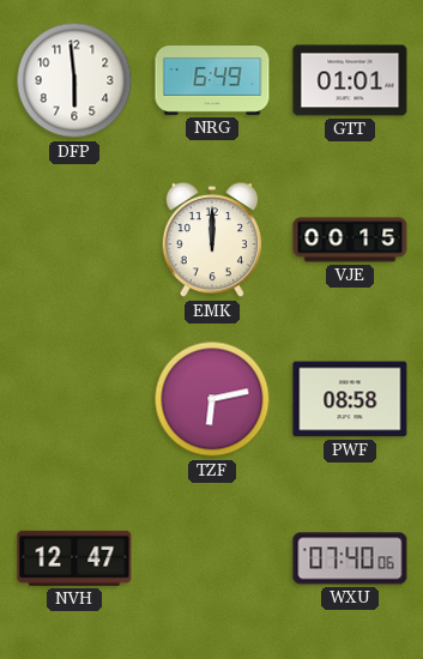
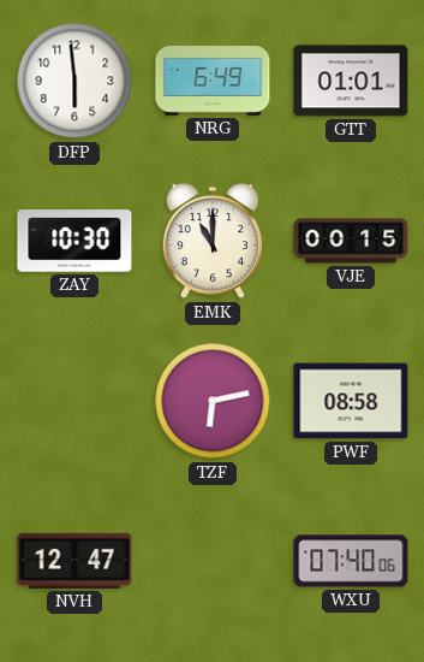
ZAY: none -> 10:30
EMK: 12:00 -> 11:00
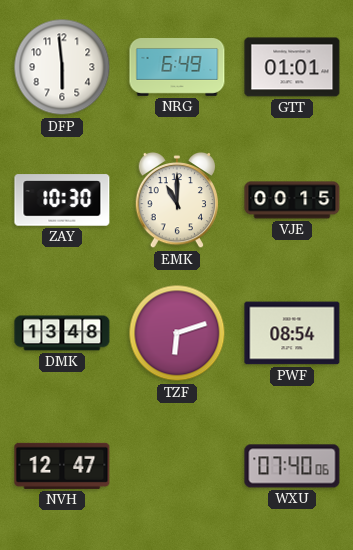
DMK: none -> 13:48
TZF: 6:13 -> 6:12
PWF: 08:58 -> 08:54
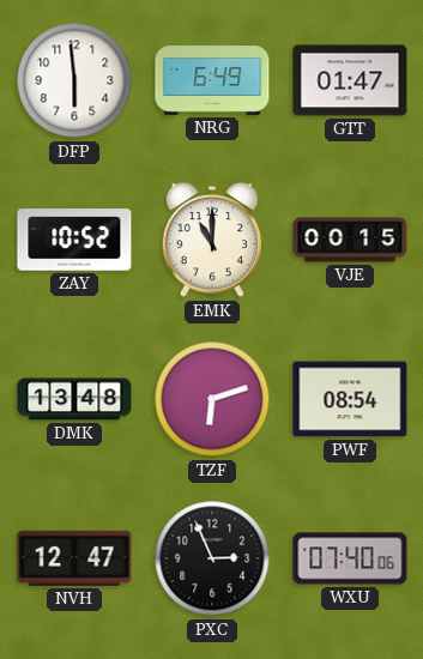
GTT: 01:01 -> 01:47
ZAY: 10:30 -> 10:52
PXC: none -> 2:56
